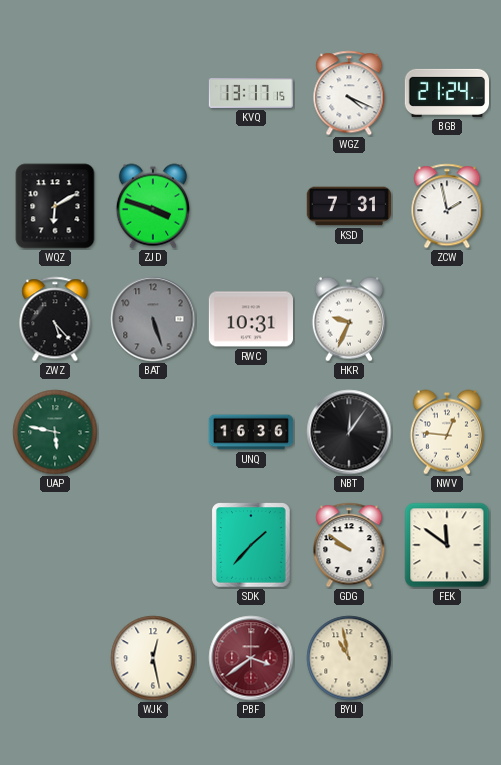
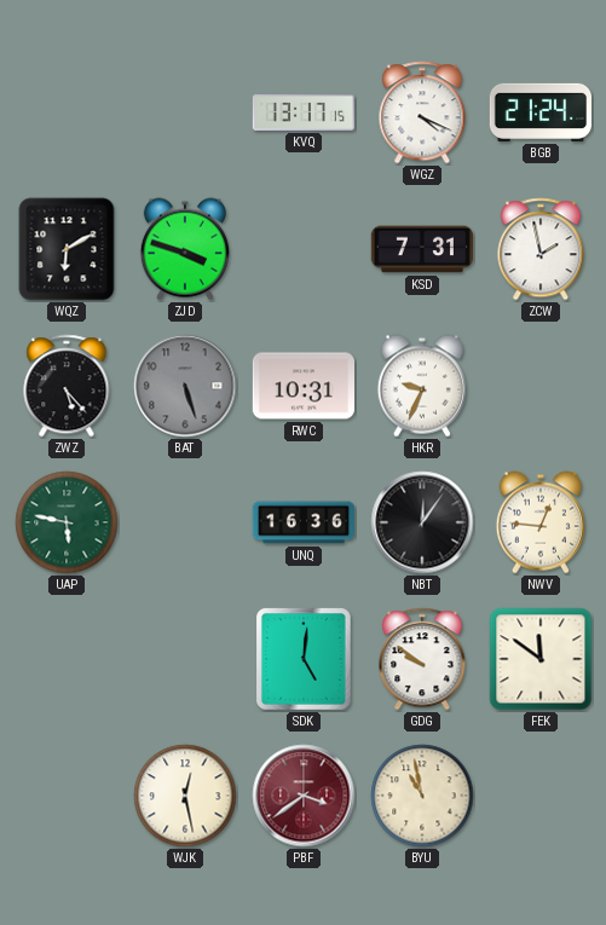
SDK: 1:37 -> 5:01
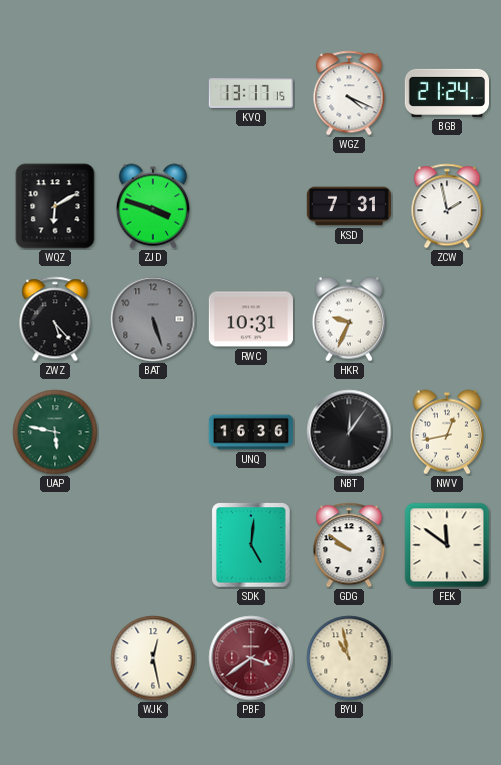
NWV: 12:46 -> 12:43
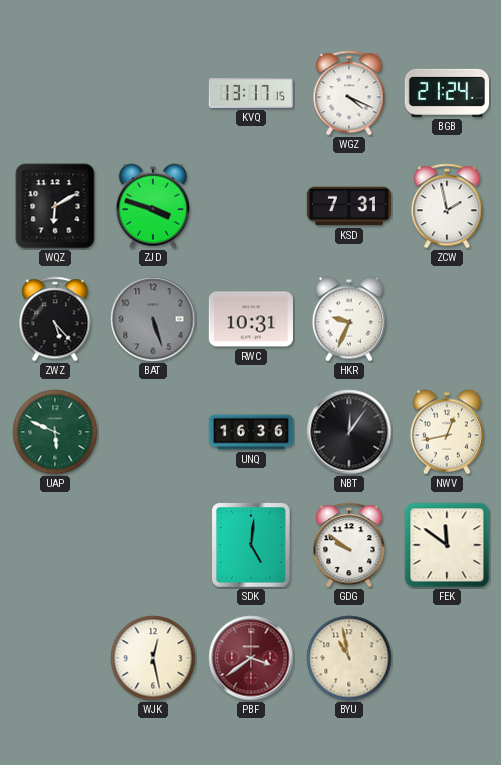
UAP: 5:47 -> 5:49
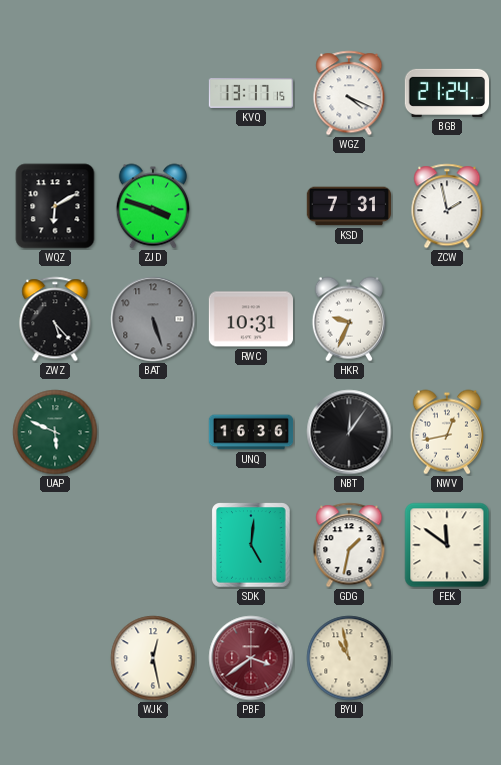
GDG: 9:51 -> 1:32
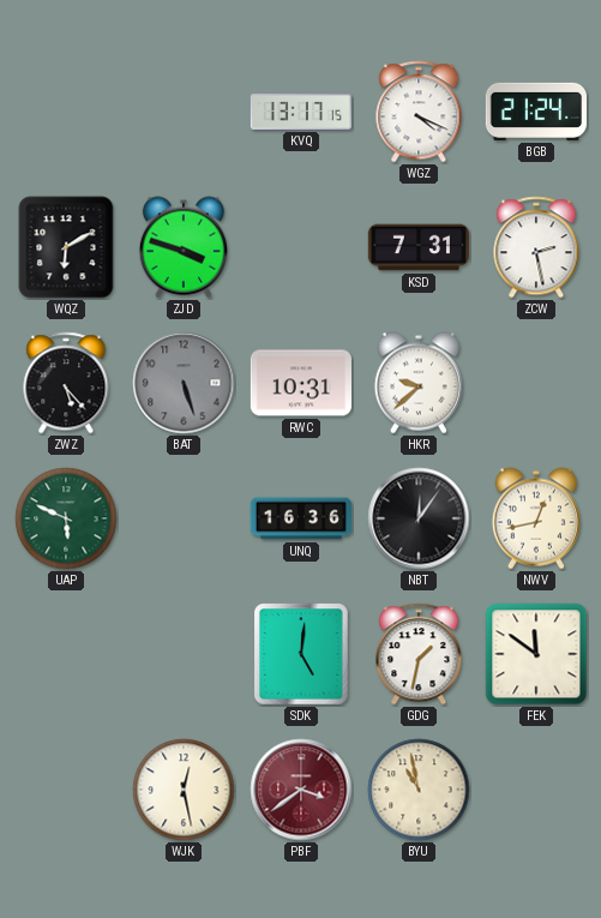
ZCW: 1:58 -> 2:28
HKR: 9:34 -> 9:38
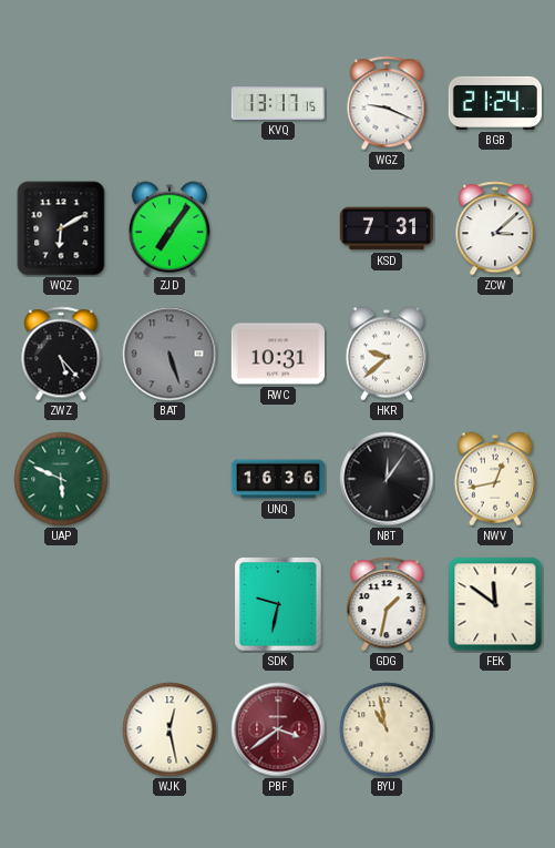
WGZ: 4:19 -> 9:19
ZJD: 3:48 -> 7:06
ZCW: 2:28 -> 3:08
SDK: 5:01 -> 9:32
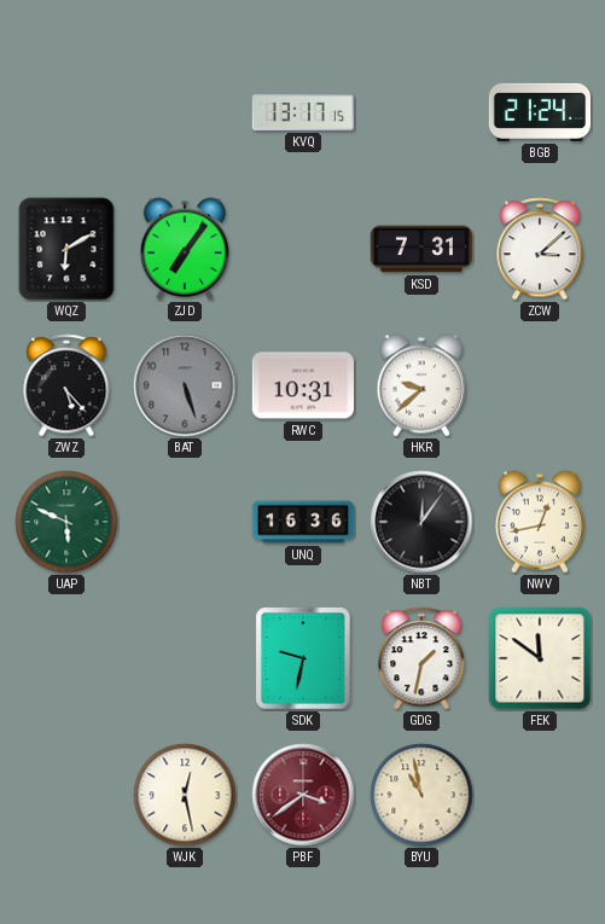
WGZ: 9:19 -> none
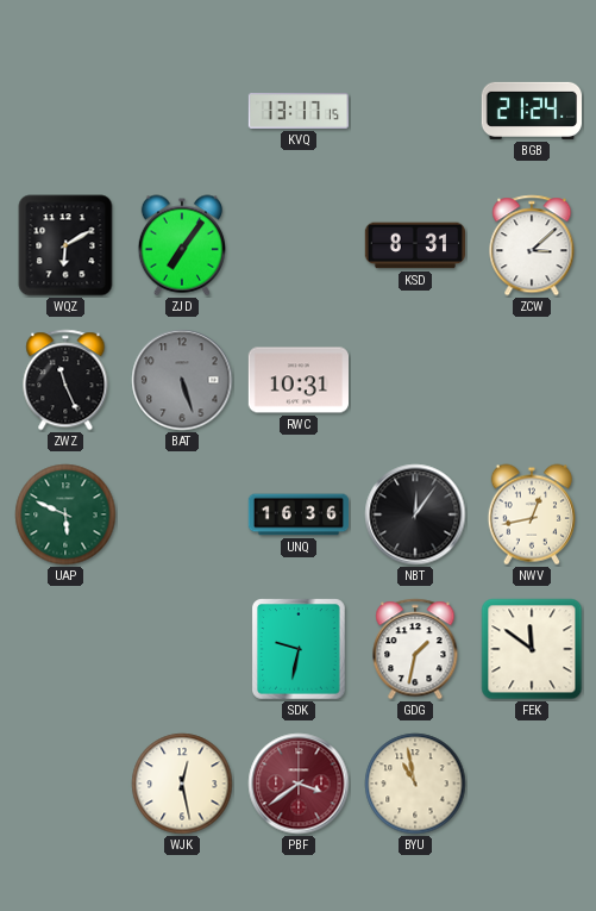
KSD: 7:31 -> 8:31
ZWZ: 5:23 -> 11:26
HKR: 9:38 -> none
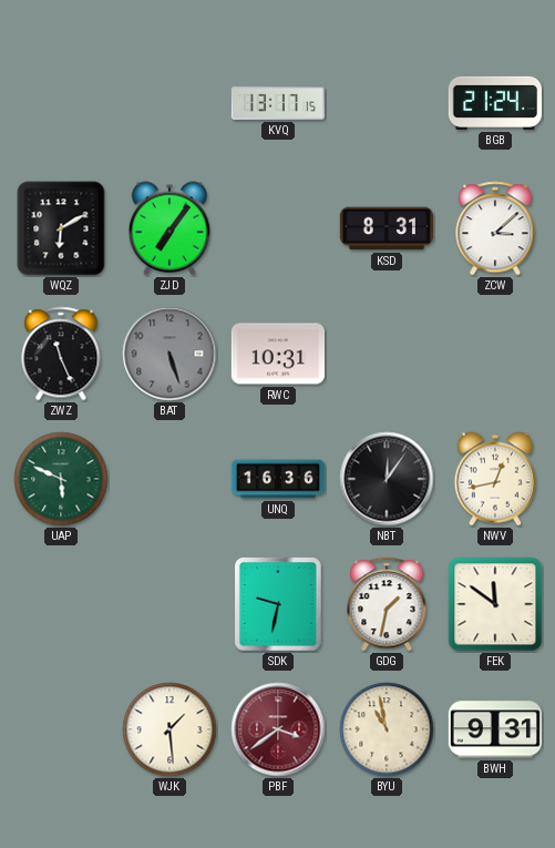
WJK: 12:28 -> 1:29
BWH: none -> 9:31
